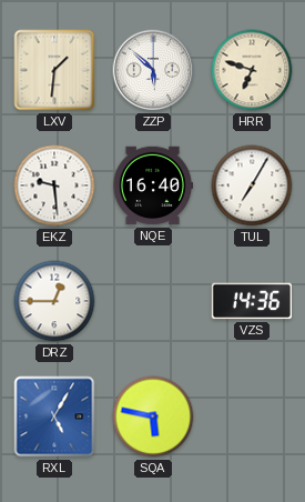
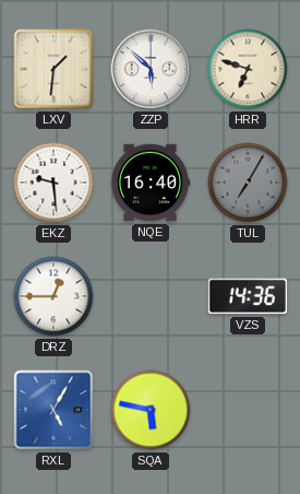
TUL dial: white -> grey
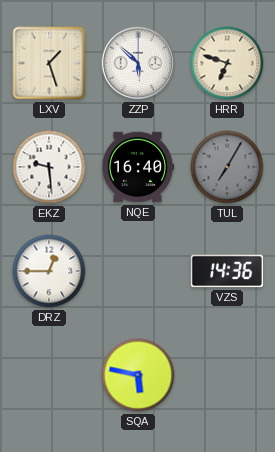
LXV: 1:31 -> 1:27
RXL: 5:05 -> none
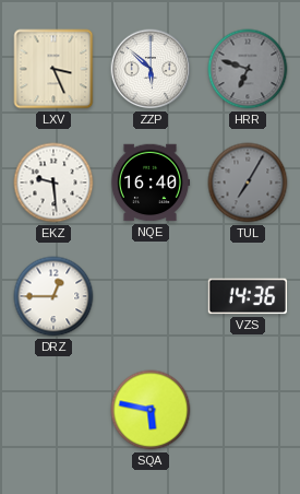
LXV: 1:27 -> 3:26
HRR dial: cream -> grey
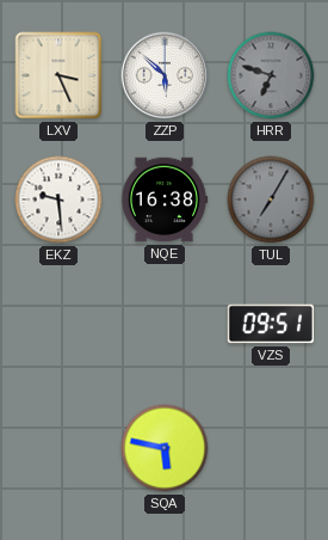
NQE: 16:40 -> 16:38
DRZ: 12:45 -> none
VZS: 14:36 -> 09:51
